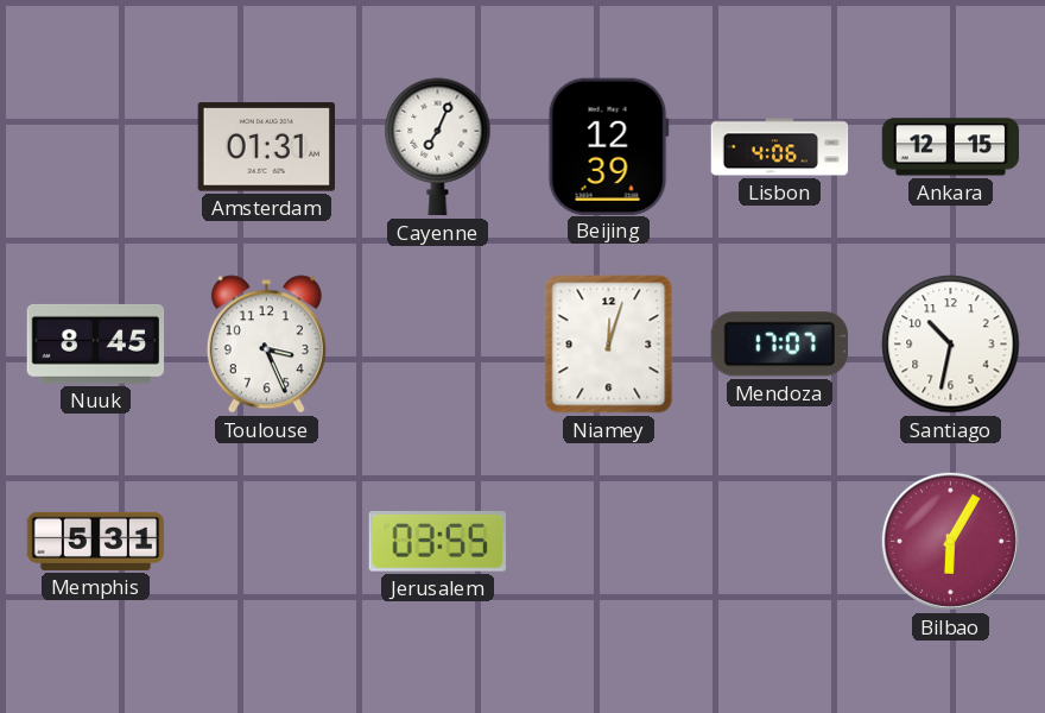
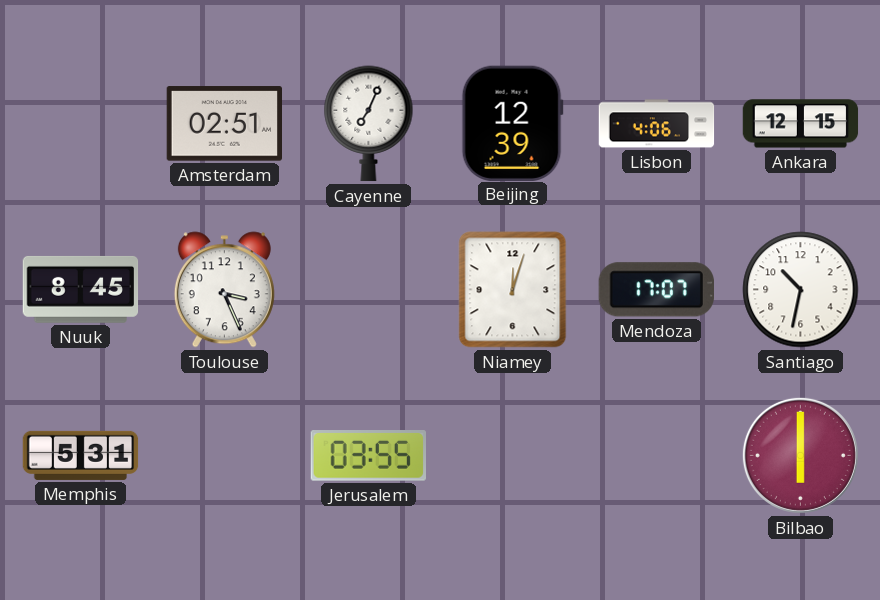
Amsterdam: 01:31 -> 02:51
Bilbao: 6:05 -> 6:00
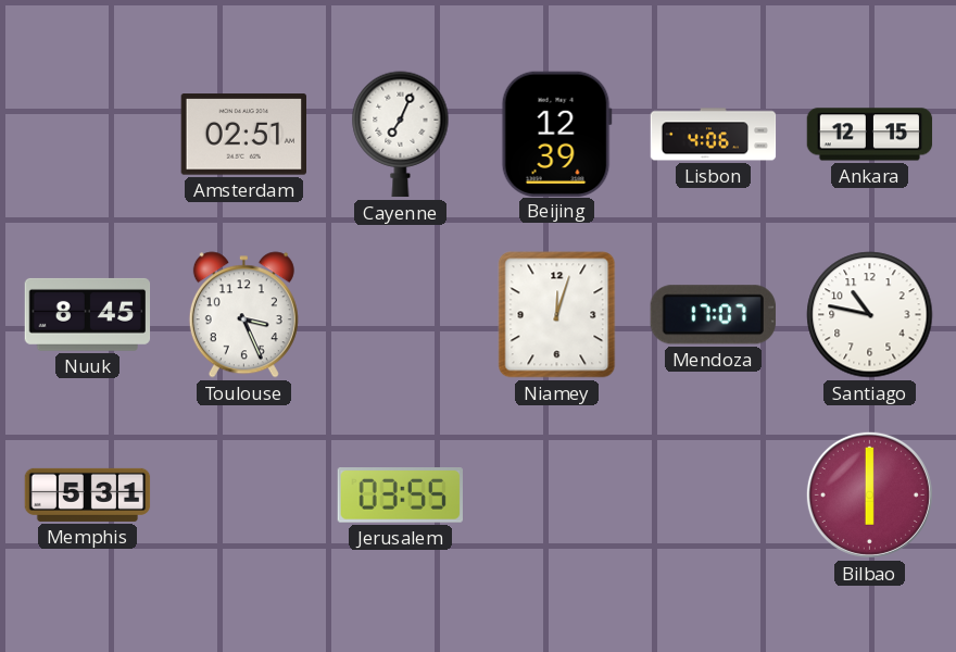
Santiago: 10:32 -> 10:47
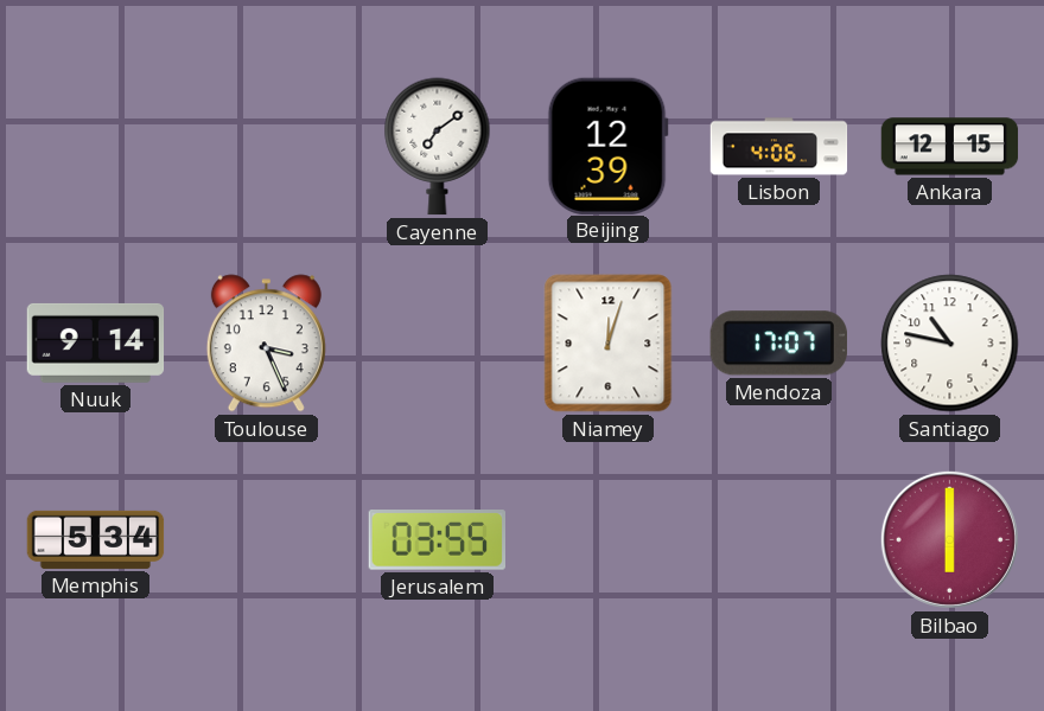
Amsterdam: 02:51 -> none
Cayenne: 7:04 -> 7:09
Nuuk: 8:45 -> 9:14
Memphis: 5:31 -> 5:34
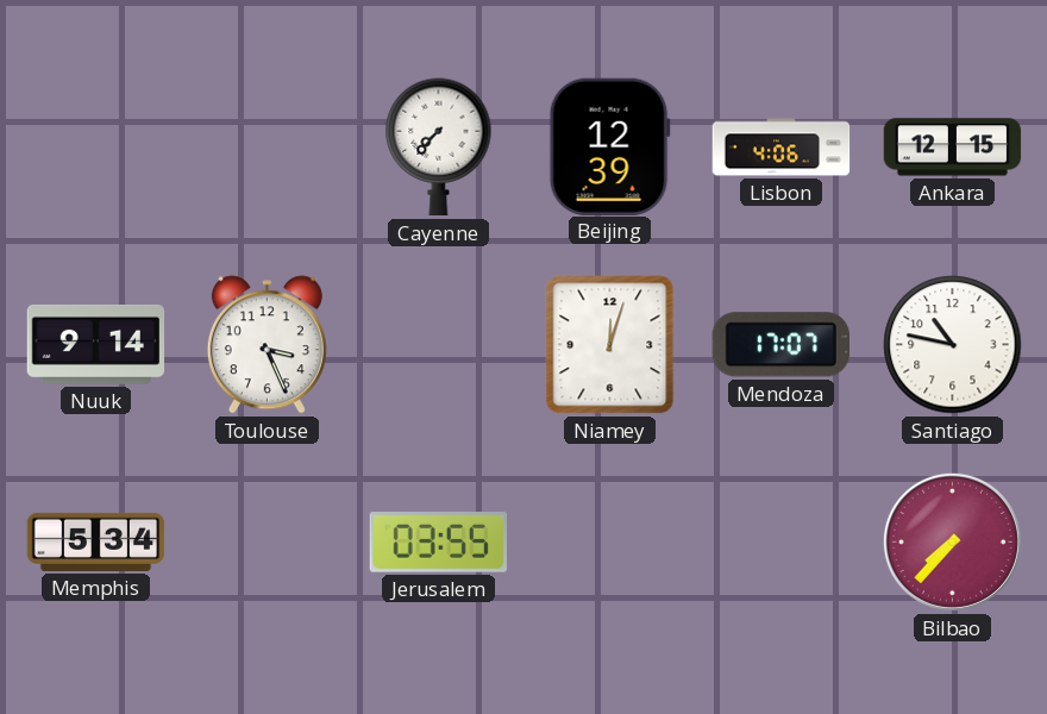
Cayenne: 7:09 -> 7:37
Bilbao: 6:00 -> 7:37
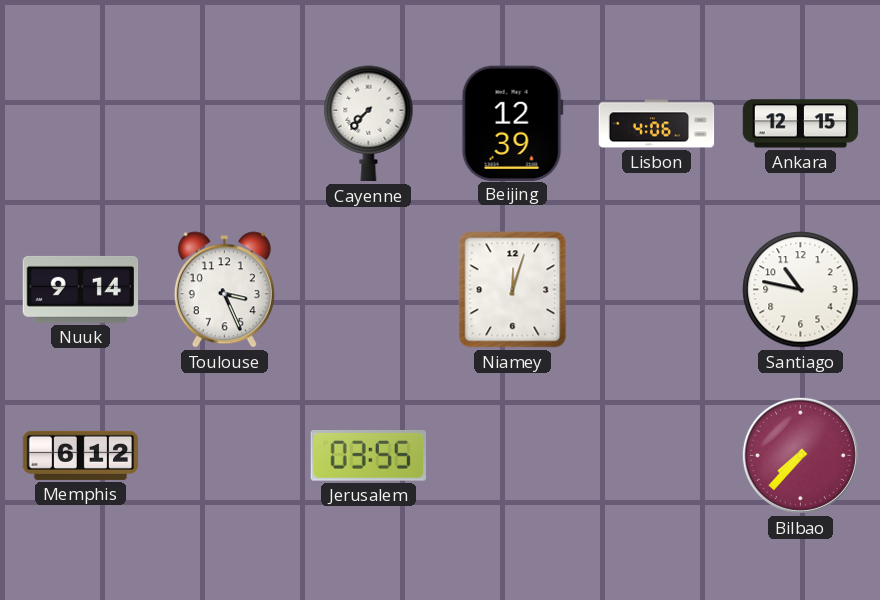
Mendoza: 17:07 -> none
Memphis: 5:34 -> 6:12
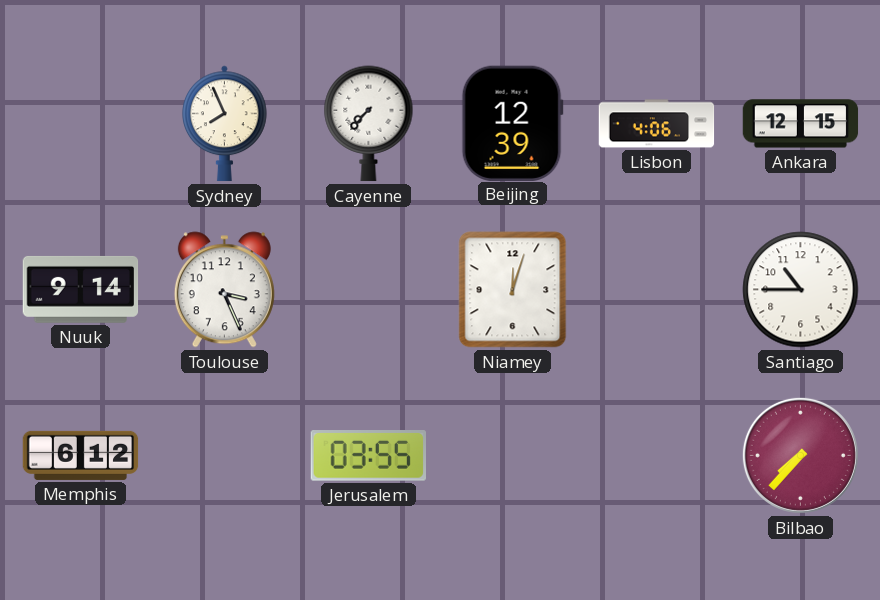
Sydney: none -> 7:56
Santiago: 10:47 -> 10:45
